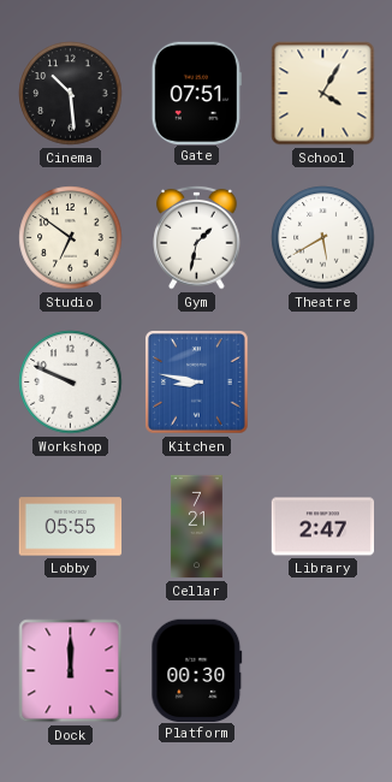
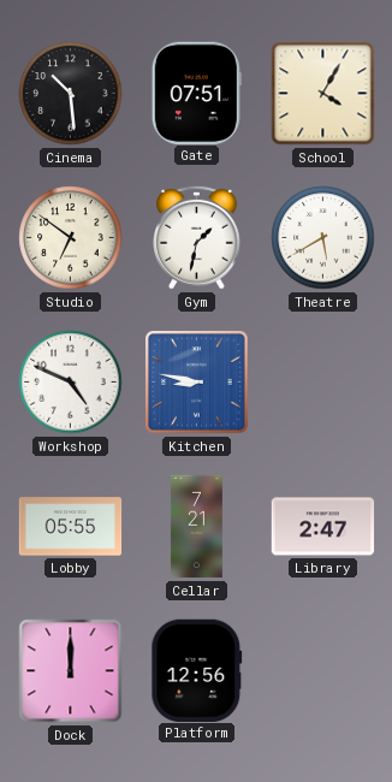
Workshop: 9:49 -> 4:49
Platform: 00:30 -> 12:56
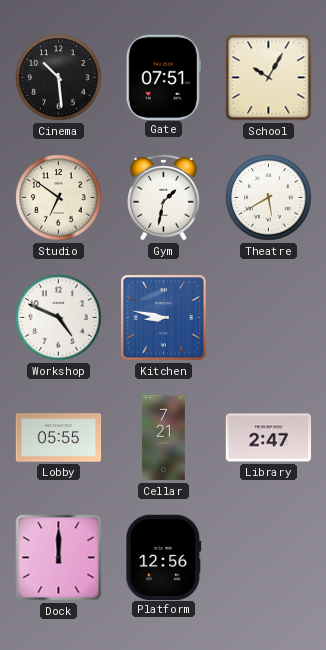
School: 4:05 -> 10:05
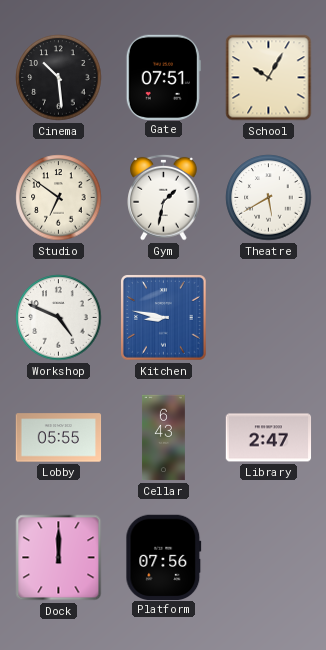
Cellar: 7:21 -> 6:43
Platform: 12:56 -> 07:56
